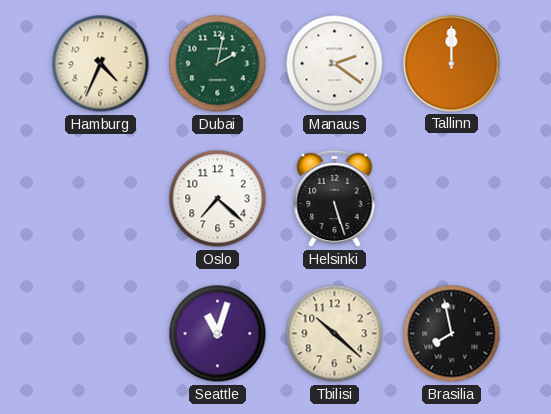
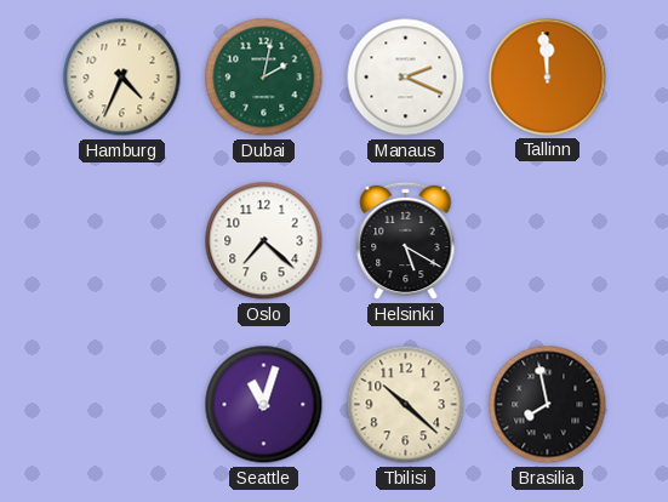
Manaus: 2:21 -> 2:19
Tallinn: 12:00 -> 11:59
Helsinki: 5:27 -> 5:20
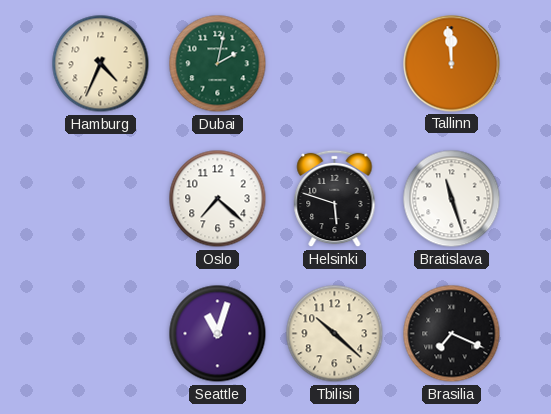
Manaus: 2:19 -> none
Helsinki: 5:20 -> 5:48
Bratislava: none -> 11:27
Brasilia: 7:58 -> 7:19
